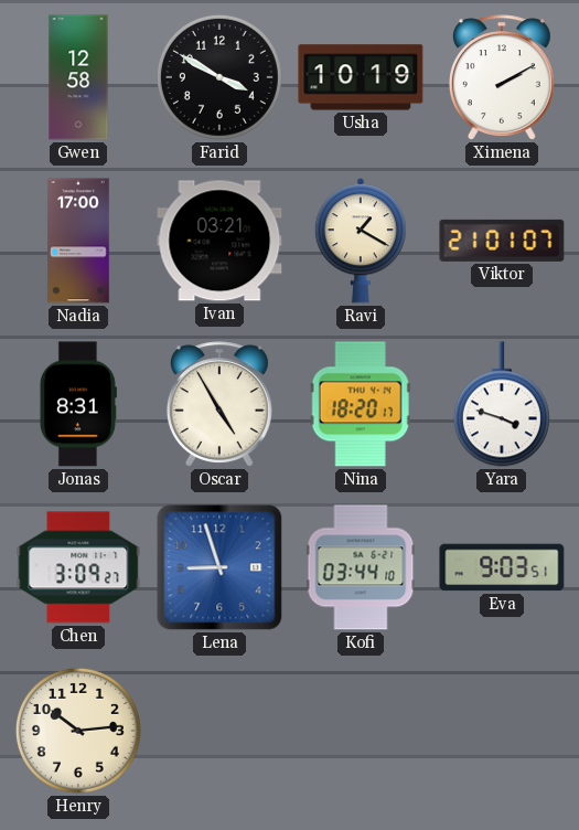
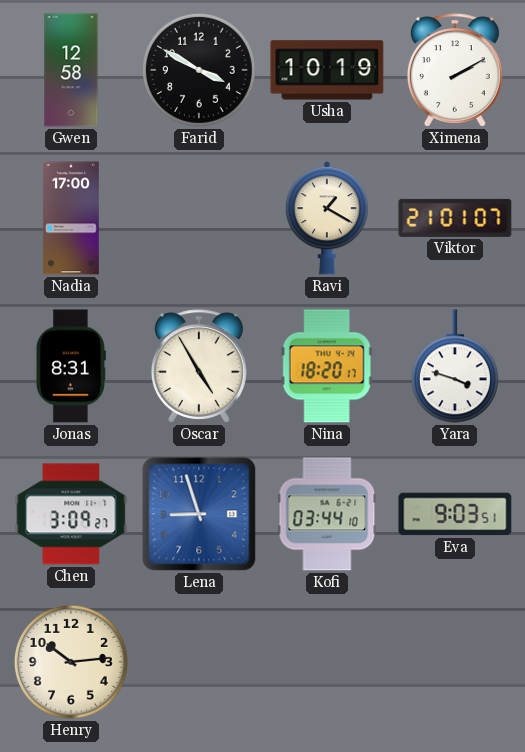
Ivan: 03:21 -> none
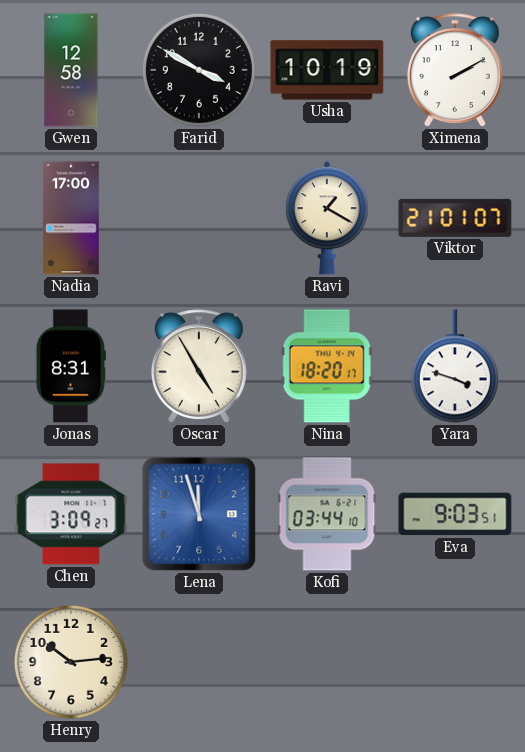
Lena: 8:57 -> 11:57
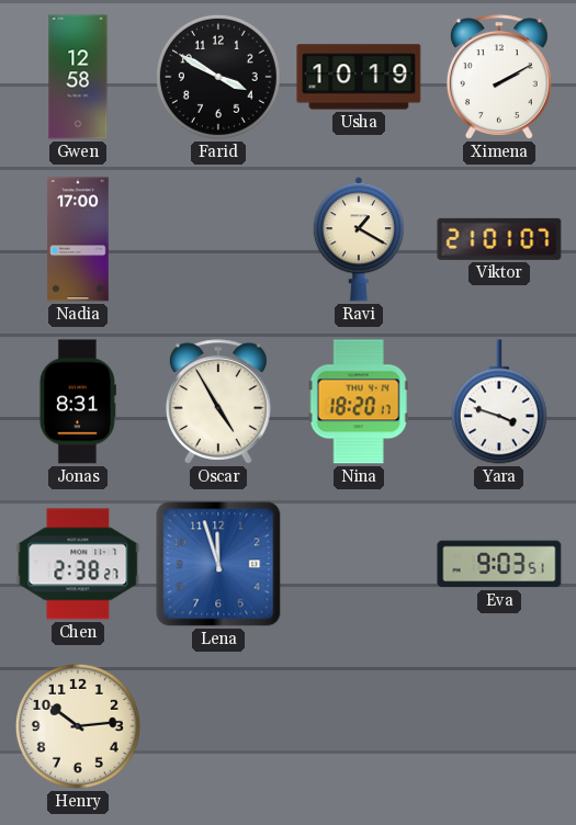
Chen: 3:09 -> 2:38
Kofi: 03:44 -> none
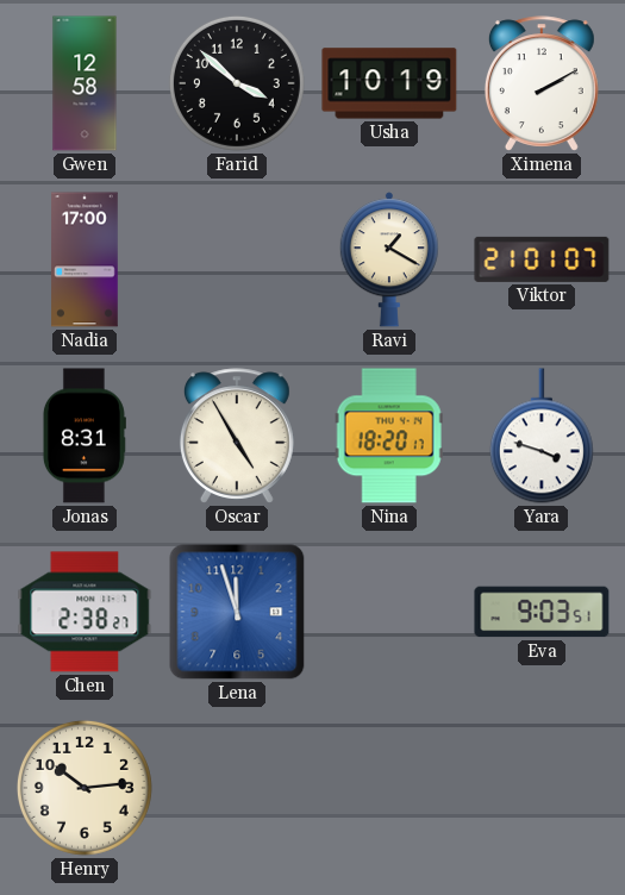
Farid: 3:50 -> 3:52
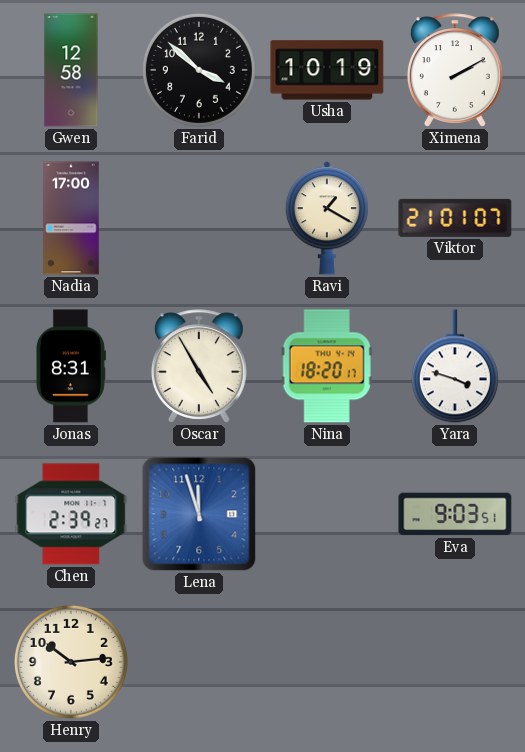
Chen: 2:38 -> 2:39
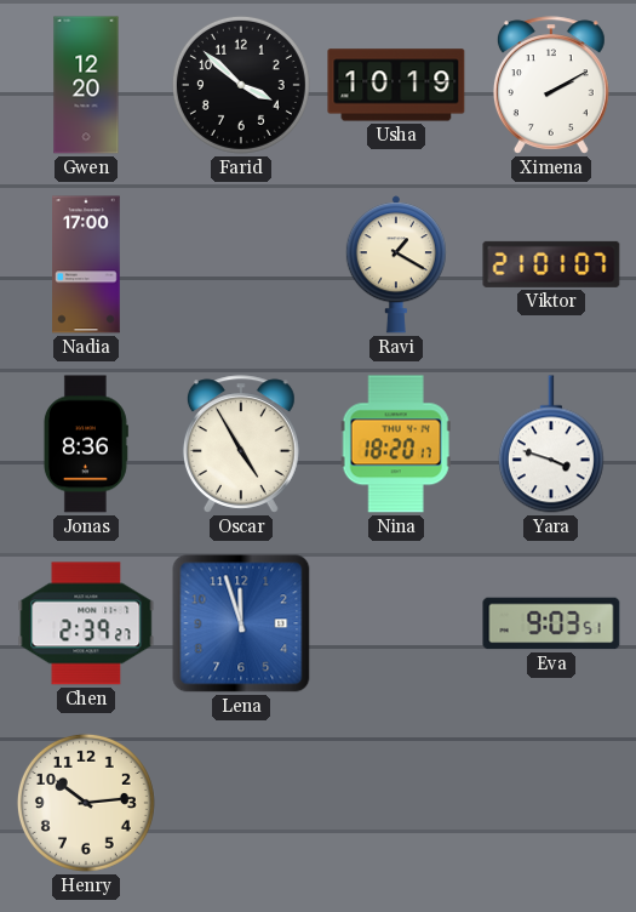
Gwen: 12:58 -> 12:20
Jonas: 8:31 -> 8:36
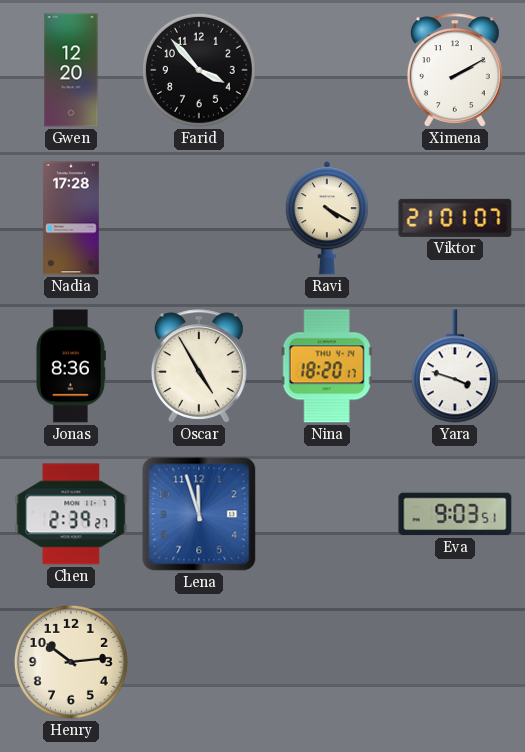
Farid: 3:52 -> 3:53
Usha: 10:19 -> none
Nadia: 17:00 -> 17:28
Ravi: 1:20 -> 4:20
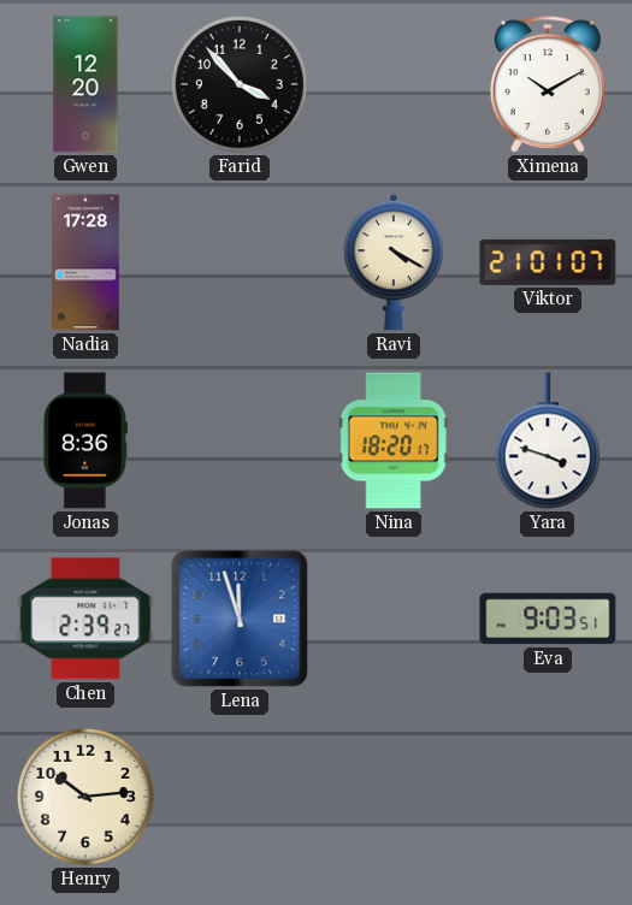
Ximena: 2:10 -> 10:10
Oscar: 4:55 -> none
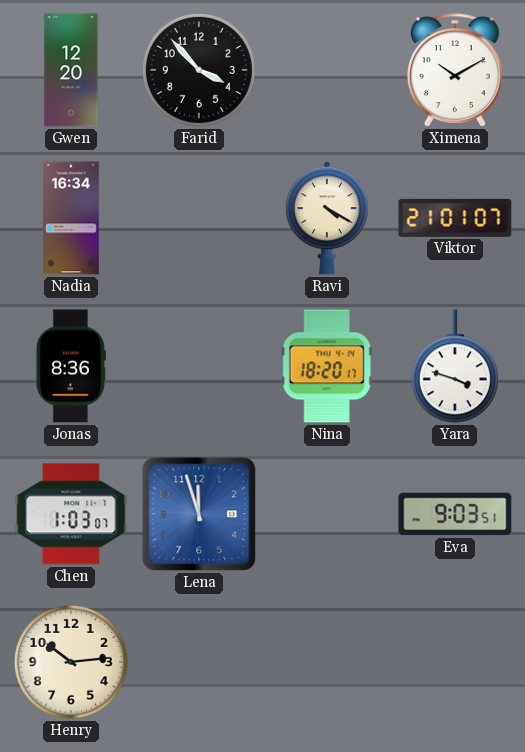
Nadia: 17:28 -> 16:34
Chen: 2:39 -> 1:03
